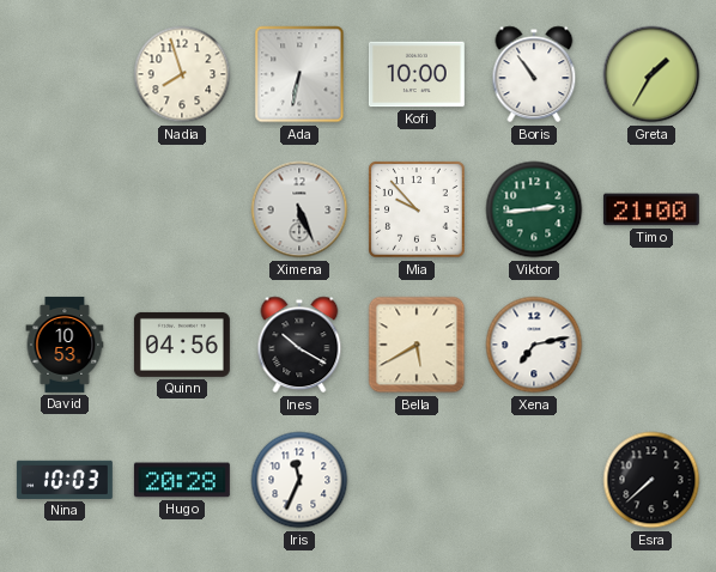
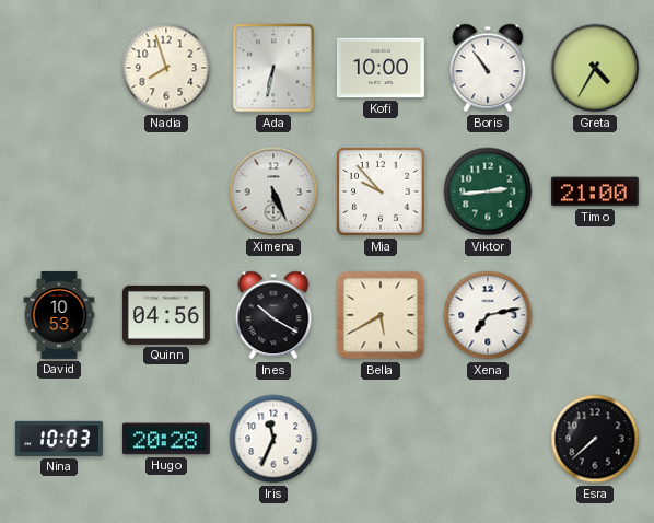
Greta: 1:35 -> 4:35
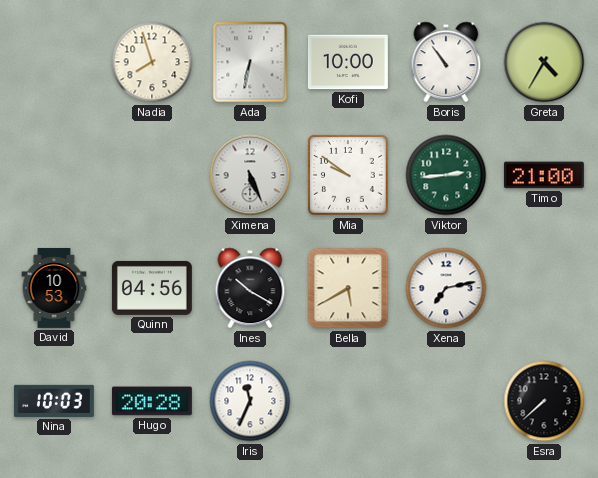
Mia: 9:53 -> 9:51
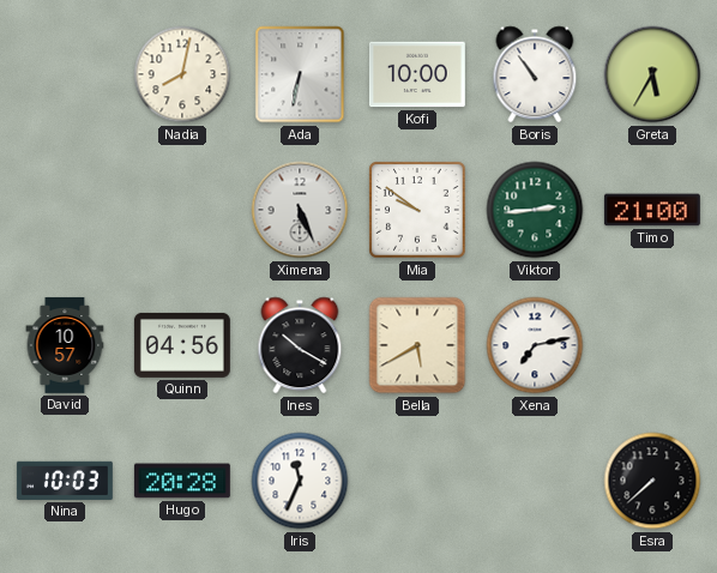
Nadia: 7:57 -> 8:02
Greta: 4:35 -> 5:35
David: 10:53 -> 10:57
